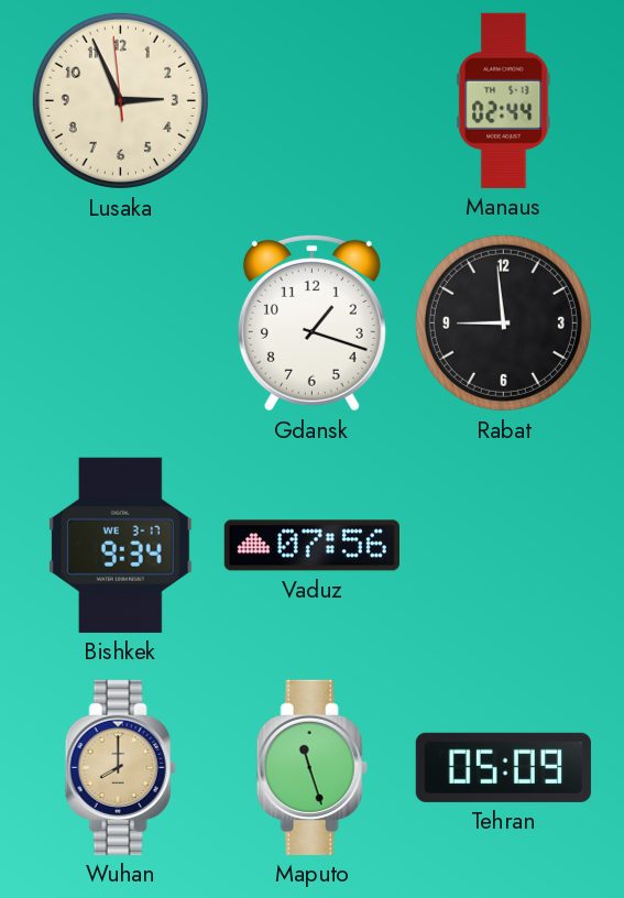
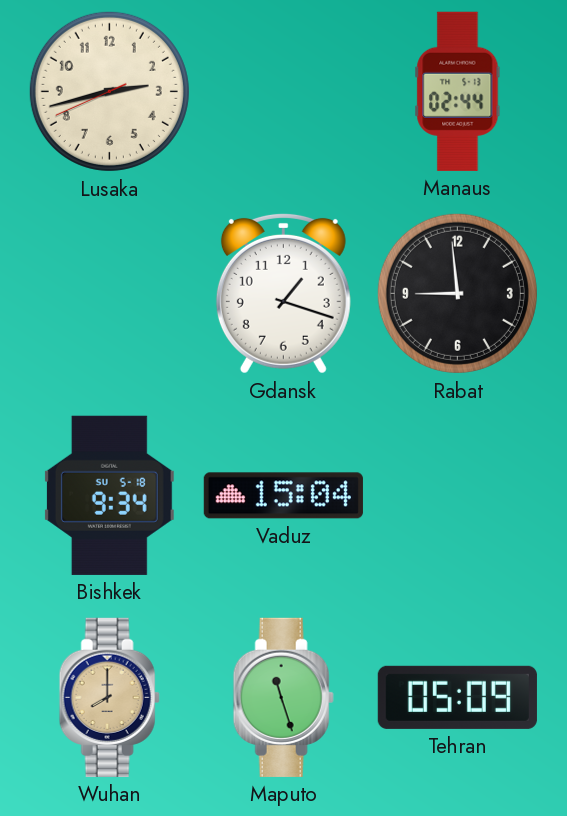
Lusaka: 2:55 -> 2:42
Bishkek date: WE 3-17 -> SU 5-18
Vaduz: 07:56 -> 15:04
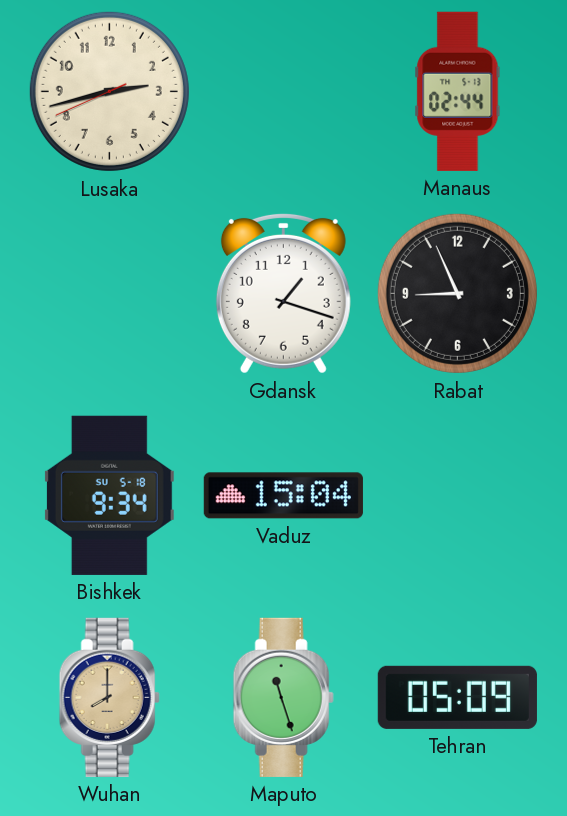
Rabat: 8:59 -> 8:56
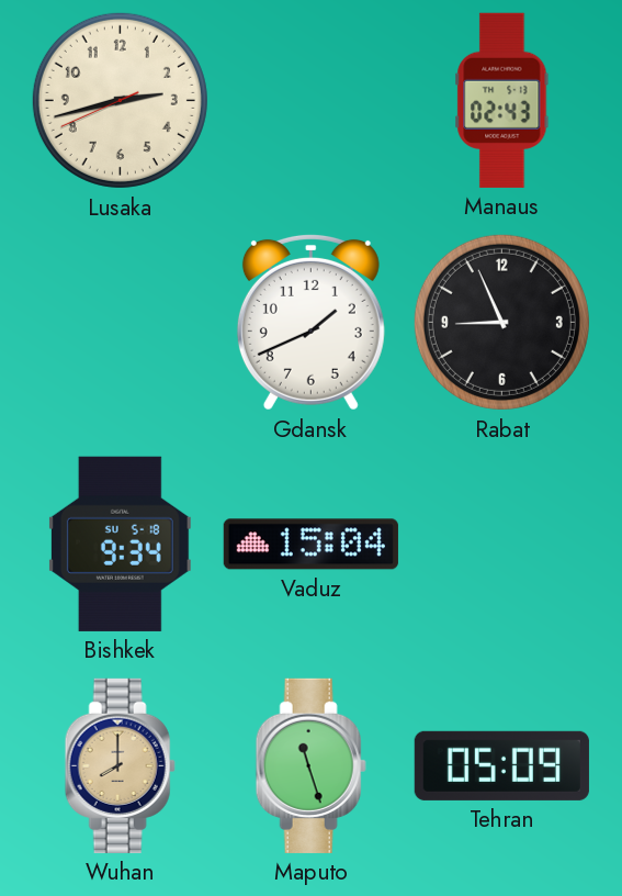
Manaus: 02:44 -> 02:43
Gdansk: 1:18 -> 1:41
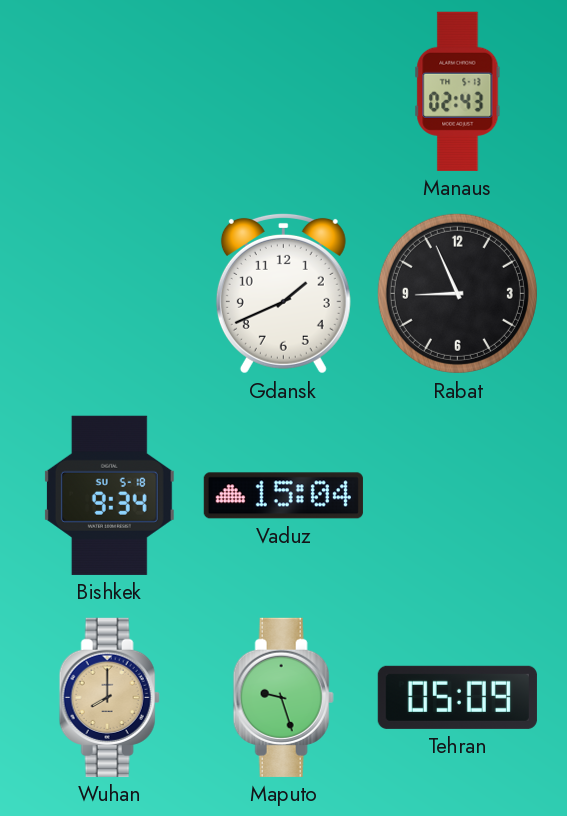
Lusaka: 2:42 -> none
Maputo: 11:27 -> 9:27
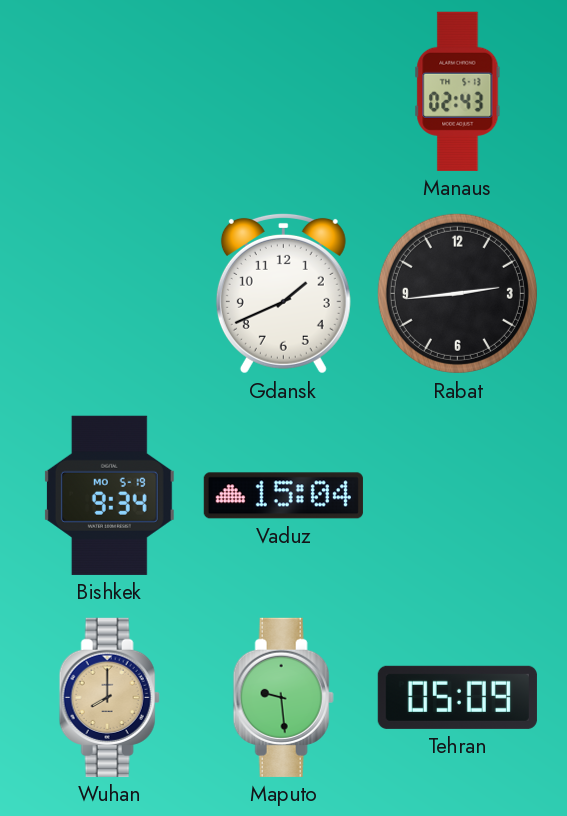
Rabat: 8:56 -> 2:44
Bishkek date: SU 5-18 -> MO 5-19
Maputo: 9:27 -> 9:29
